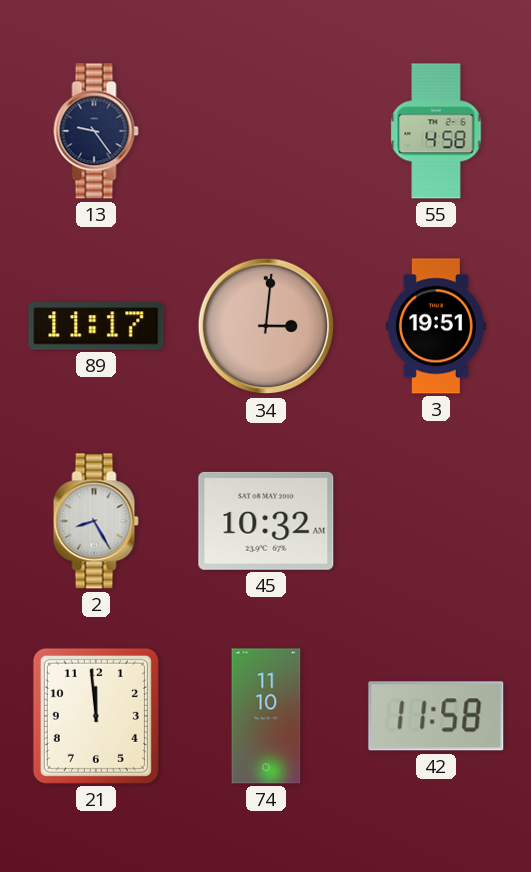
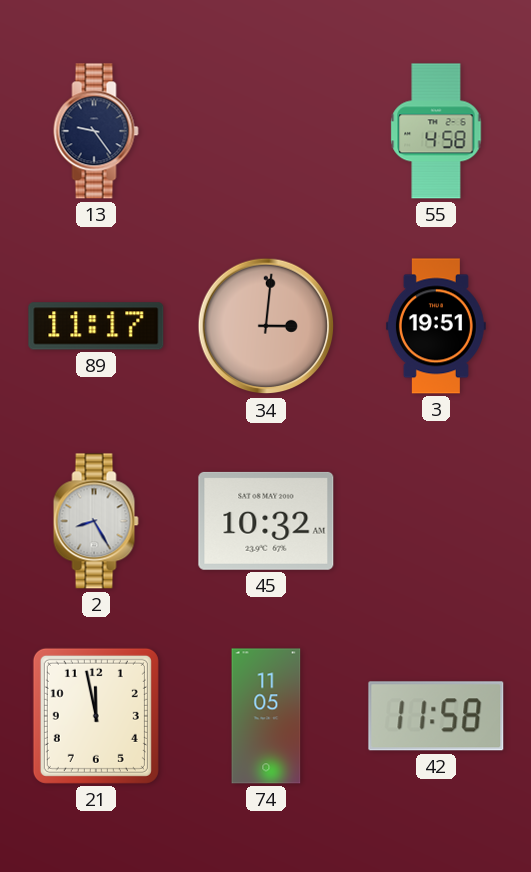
21: 11:59 -> 11:58
74: 11:10 -> 11:05
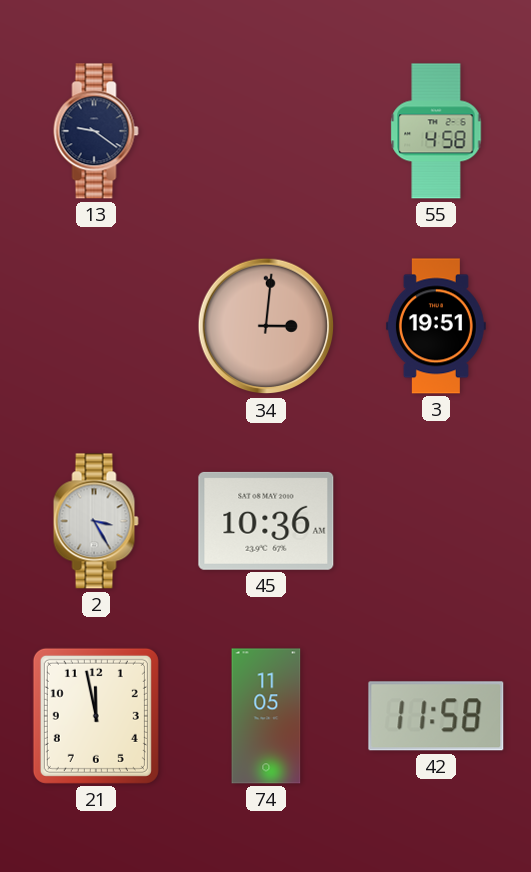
13: 9:24 -> 9:21
89: 11:17 -> none
2: 8:25 -> 3:25
45: 10:32 -> 10:36
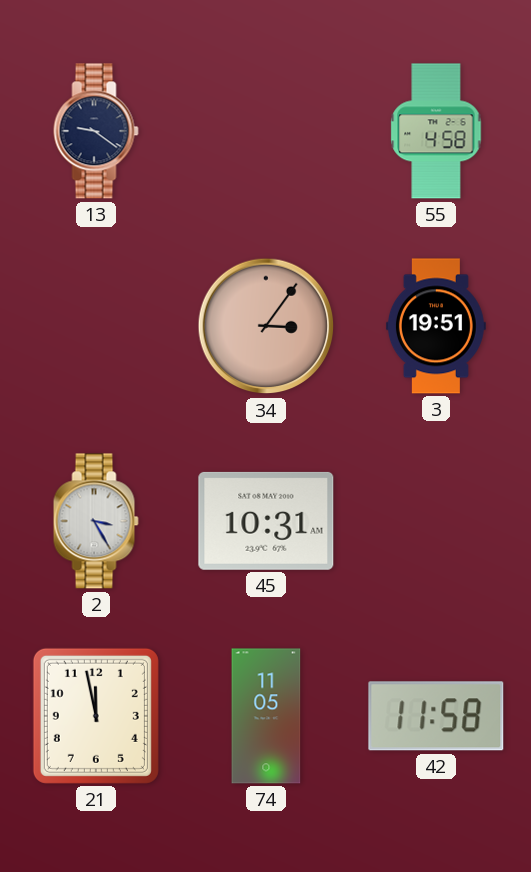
34: 3:01 -> 3:06
45: 10:36 -> 10:31
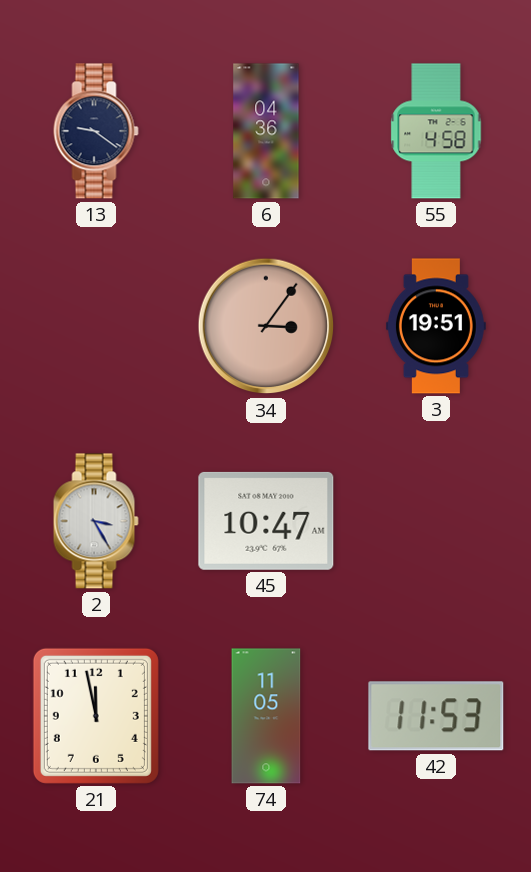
6: none -> 04:36
45: 10:31 -> 10:47
42: 11:58 -> 11:53
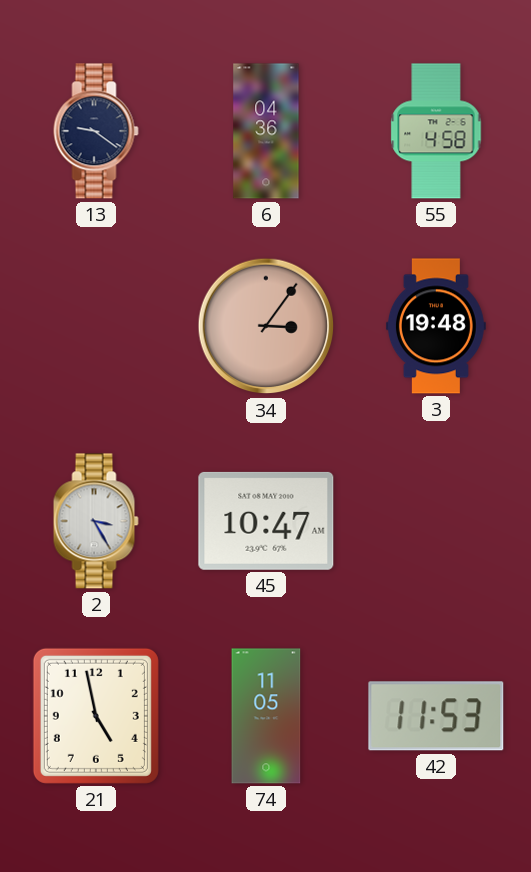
3: 19:51 -> 19:48
21: 11:58 -> 4:58
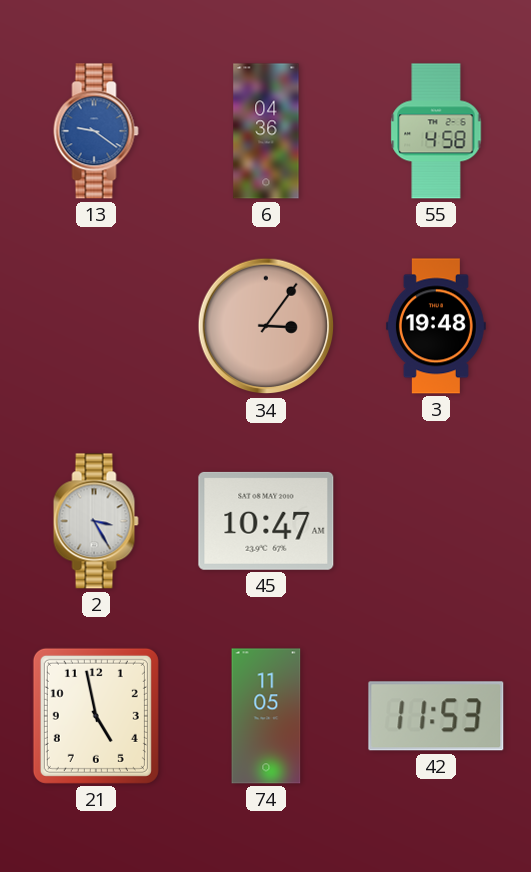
13 dial: navy -> blue
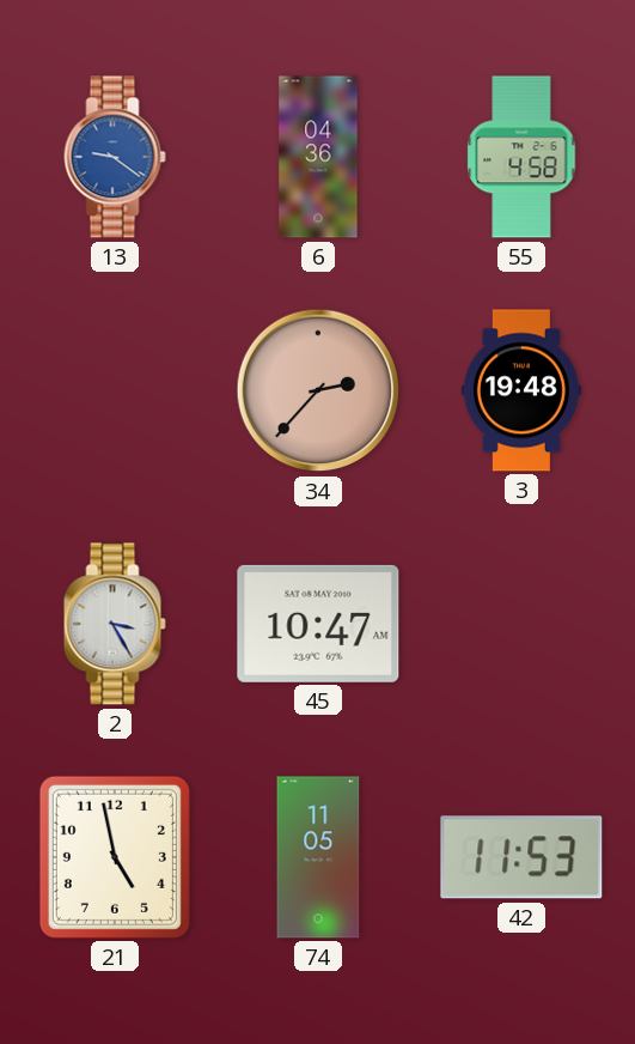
34: 3:06 -> 2:37
